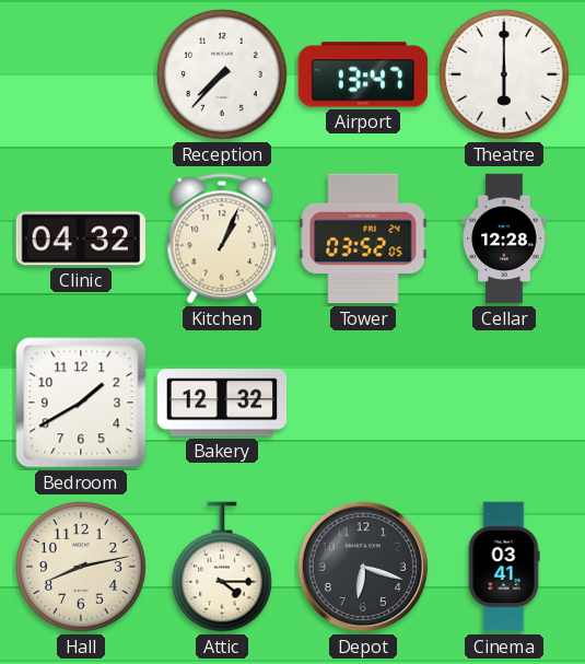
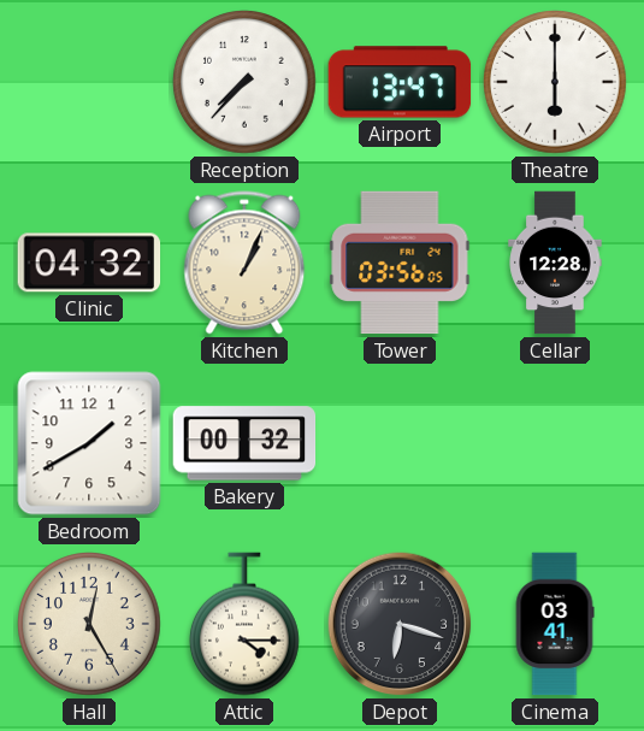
Tower: 03:52 -> 03:56
Bakery: 12:32 -> 00:32
Hall: 8:13 -> 12:25
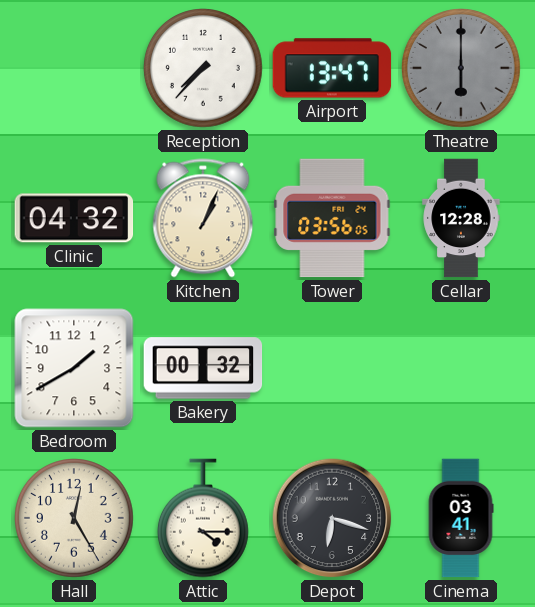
Theatre dial: white -> grey
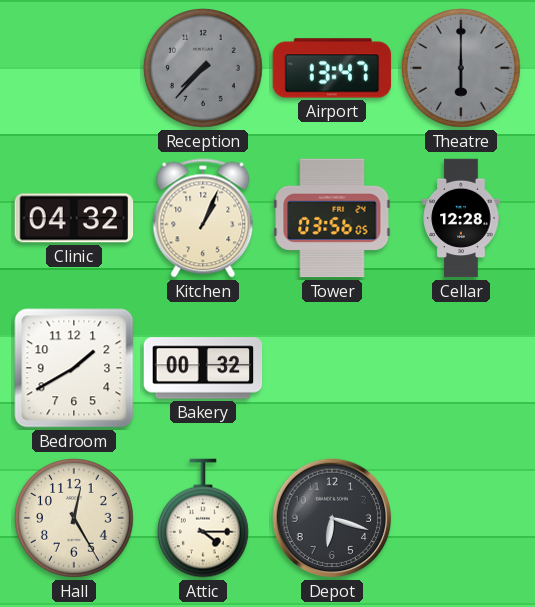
Reception dial: white -> grey
Cinema: 03:41 -> none
